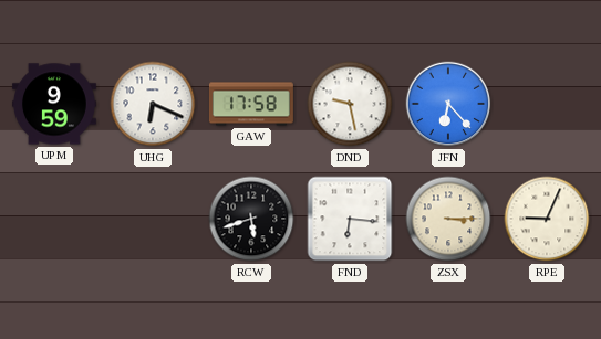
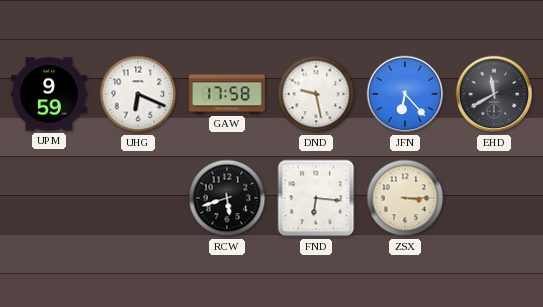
EHD: none -> 11:40
RPE: 9:04 -> none
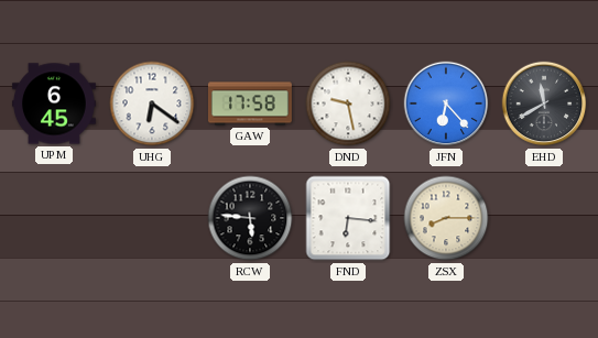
UPM: 9:59 -> 6:45
UHG: 6:19 -> 6:21
RCW: 5:42 -> 5:46
ZSX: 3:15 -> 8:15
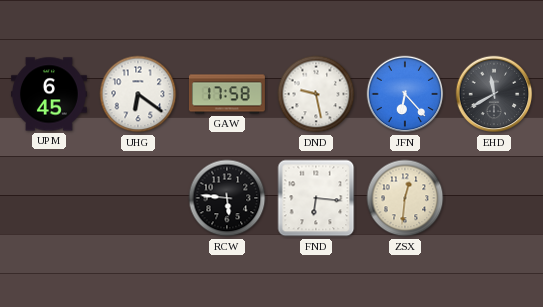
ZSX: 8:15 -> 12:31
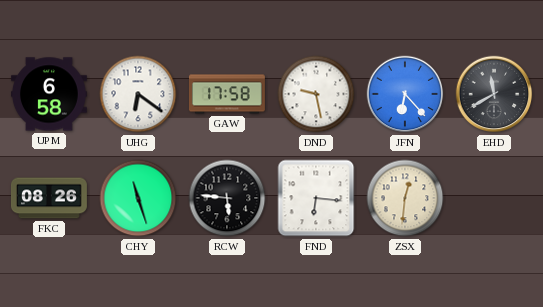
UPM: 6:45 -> 6:58
FKC: none -> 08:26
CHY: none -> 11:27
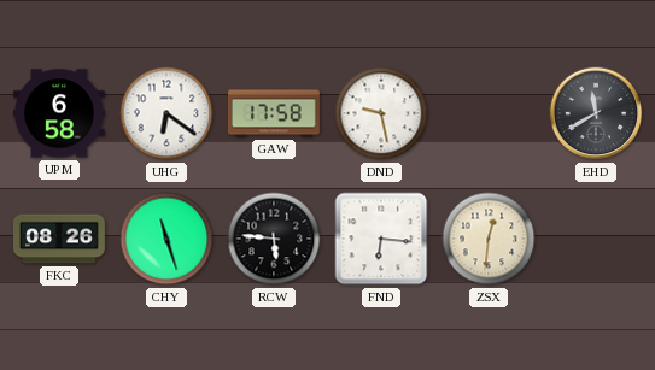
JFN: 6:23 -> none
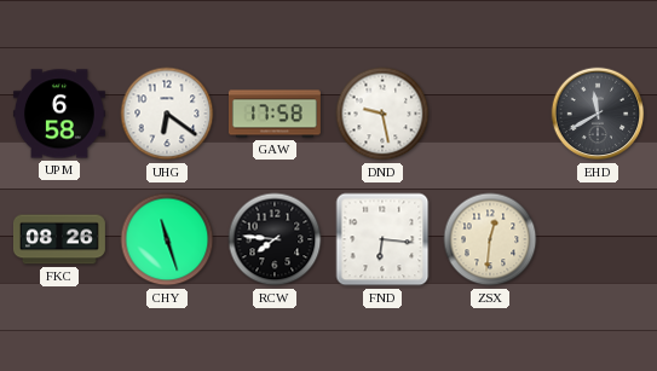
RCW: 5:46 -> 7:46
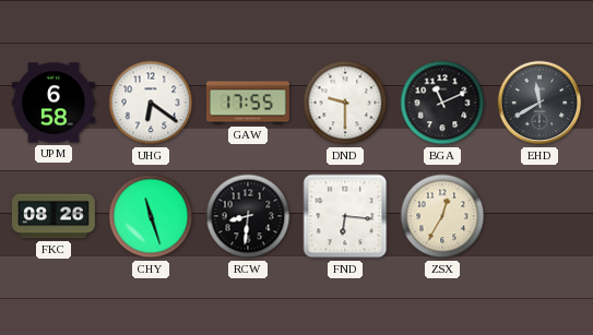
GAW: 17:58 -> 17:55
DND: 9:28 -> 9:30
BGA: none -> 11:11
RCW: 7:46 -> 8:31
ZSX: 12:31 -> 12:35
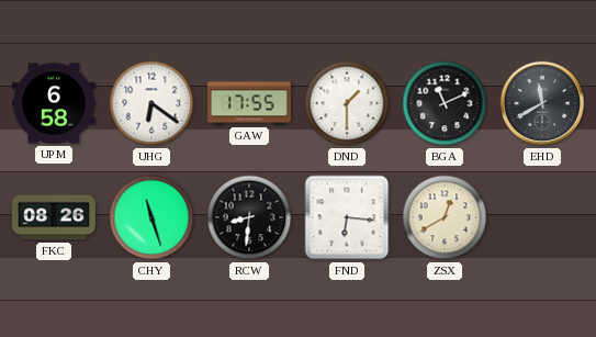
DND: 9:30 -> 1:30
ZSX: 12:35 -> 12:40
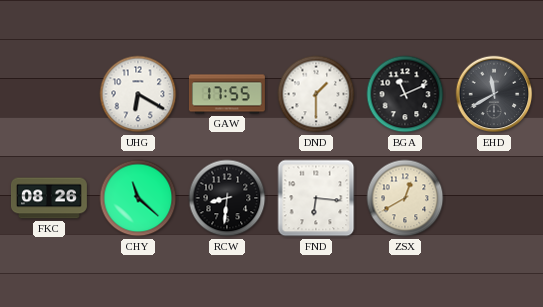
UPM: 6:58 -> none
UHG: 6:21 -> 6:20
CHY: 11:27 -> 11:22
